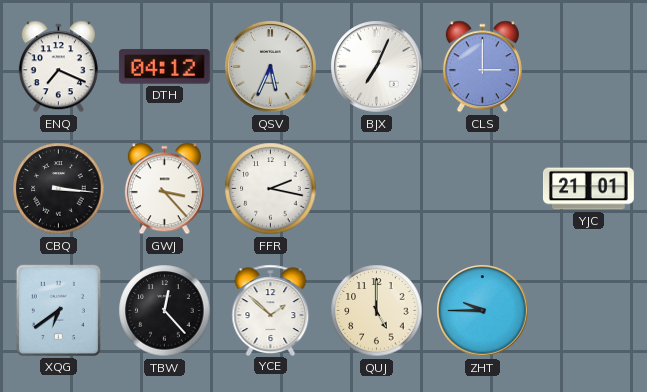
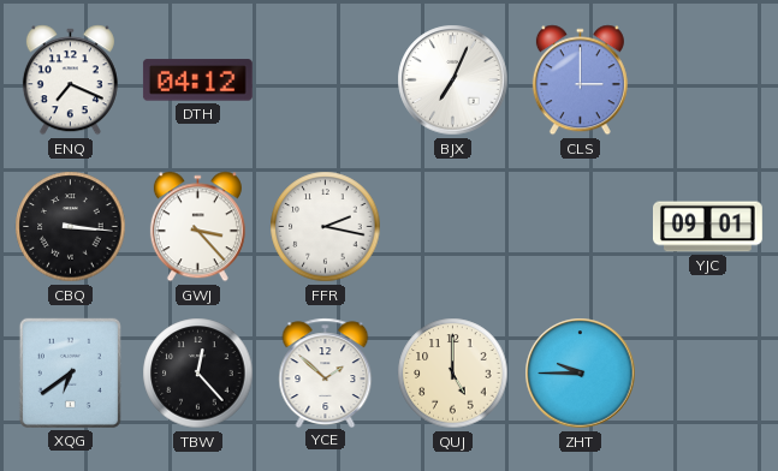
QSV: 5:34 -> none
YJC: 21:01 -> 09:01
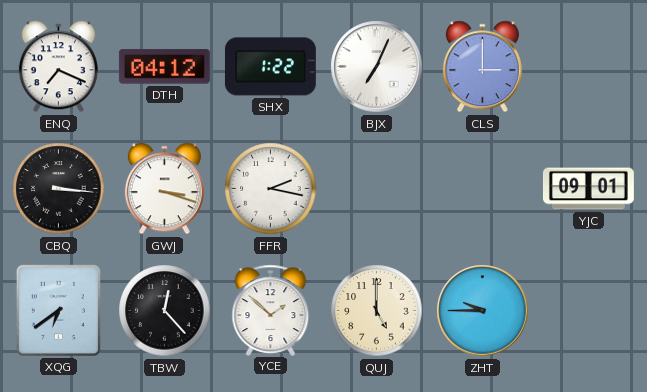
SHX: none -> 1:22
GWJ: 3:23 -> 3:18
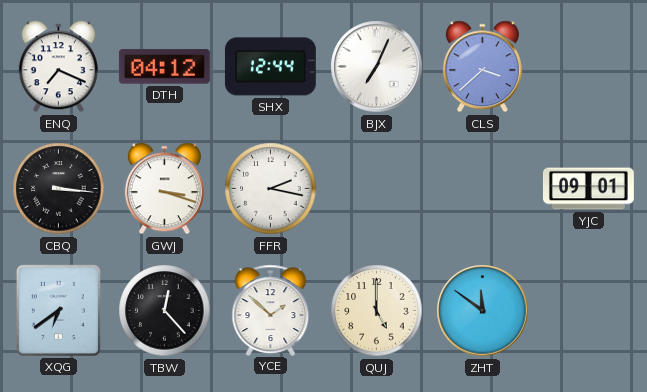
SHX: 1:22 -> 12:44
CLS: 3:00 -> 3:38
ZHT: 9:45 -> 11:51
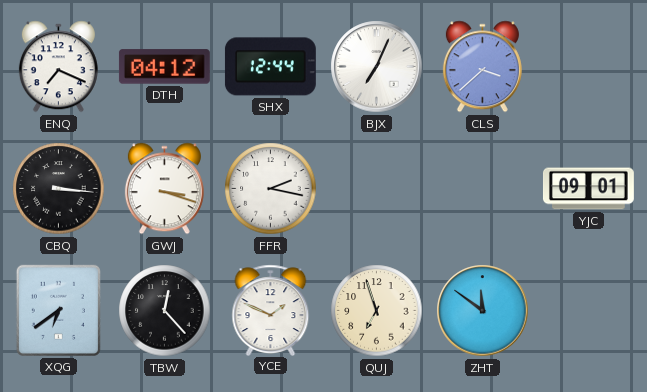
YCE: 1:52 -> 1:49
QUJ: 5:00 -> 6:57
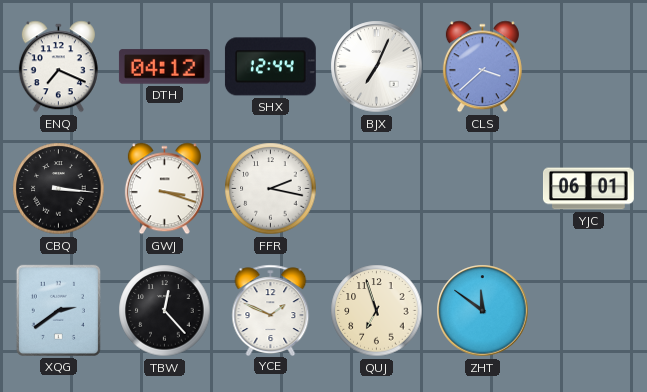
YJC: 09:01 -> 06:01
XQG: 6:39 -> 2:39
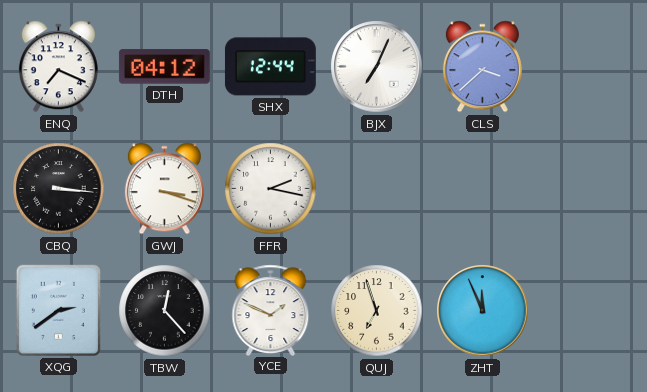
YJC: 06:01 -> none
ZHT: 11:51 -> 11:56
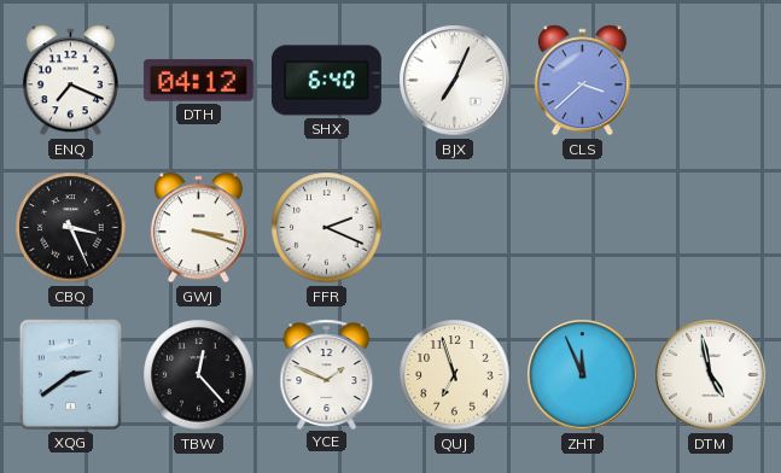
SHX: 12:44 -> 6:40
CBQ: 3:16 -> 3:26
FFR: 2:17 -> 2:19
DTM: none -> 4:58
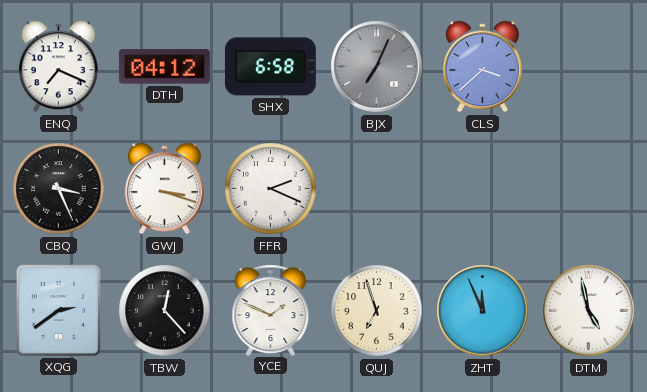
SHX: 6:40 -> 6:58
BJX dial: white -> grey
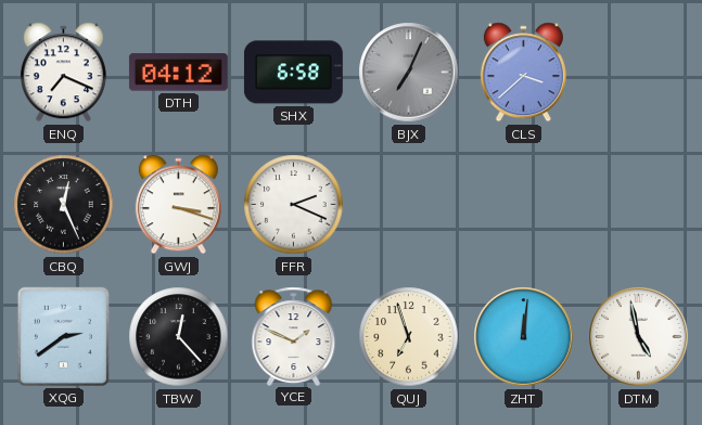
CBQ: 3:26 -> 12:26
ZHT: 11:56 -> 12:01
